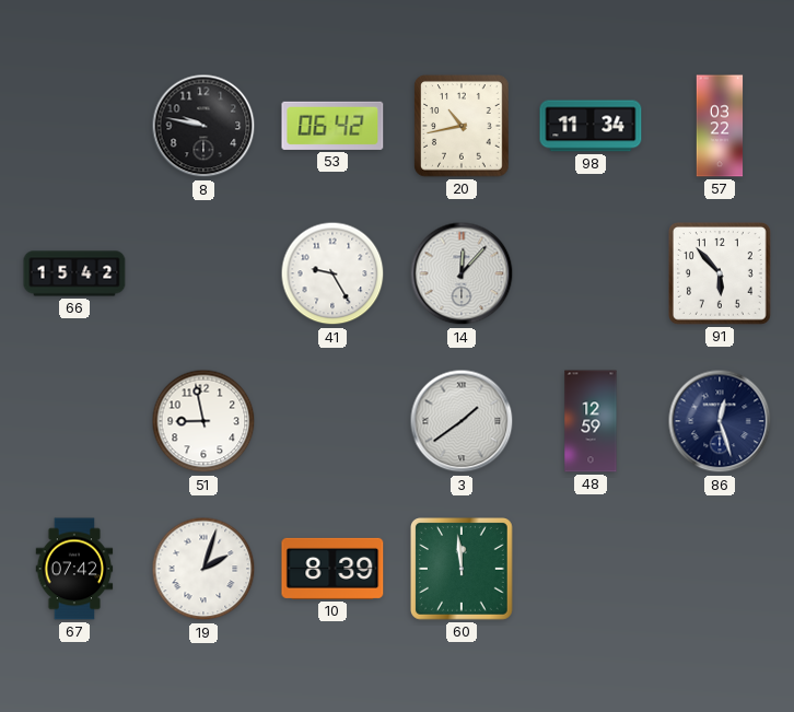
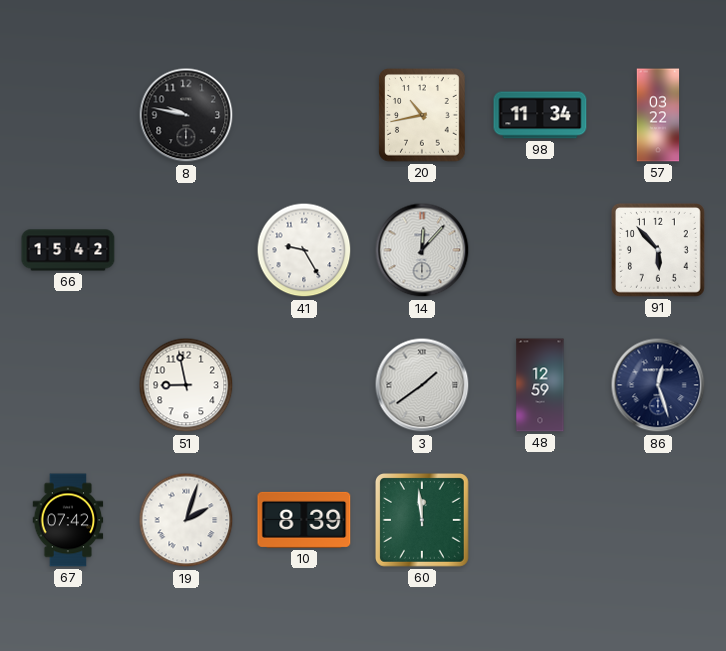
53: 06:42 -> none
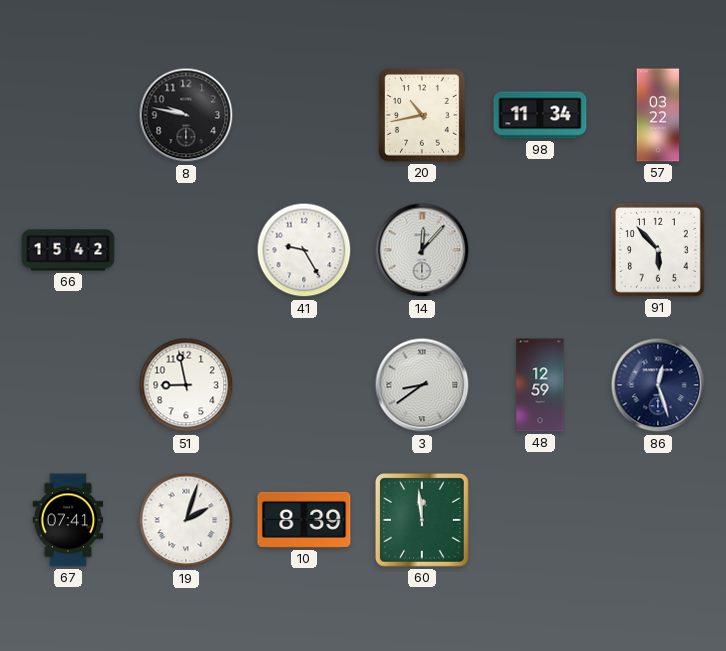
3: 1:39 -> 8:39
67: 07:42 -> 07:41
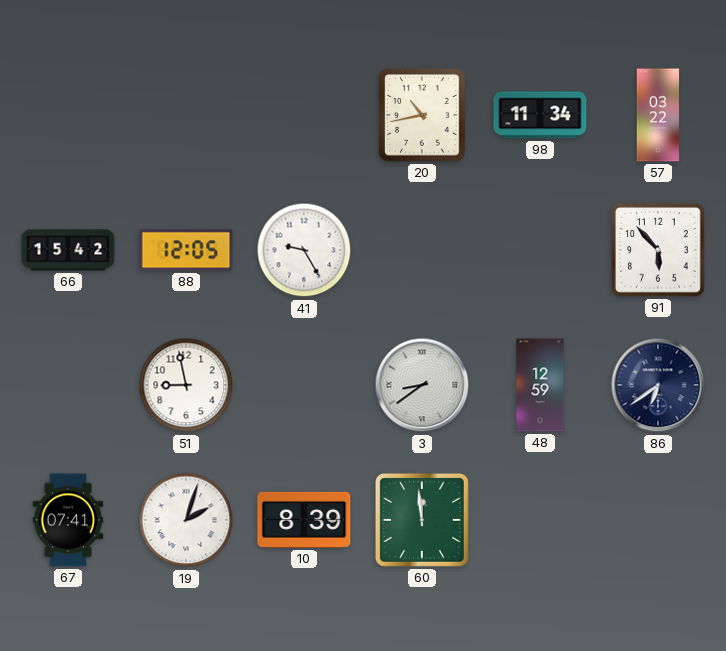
8: 9:47 -> none
88: none -> 12:05
14: 12:07 -> none
86: 12:27 -> 6:39
